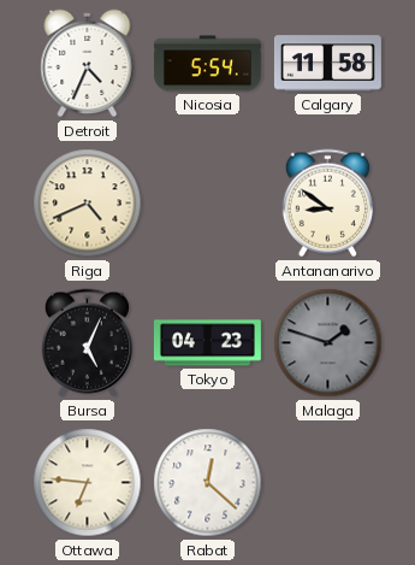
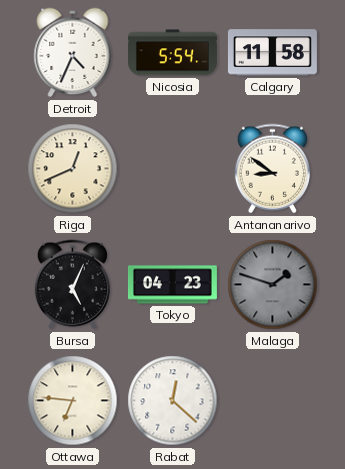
Riga: 4:41 -> 12:41
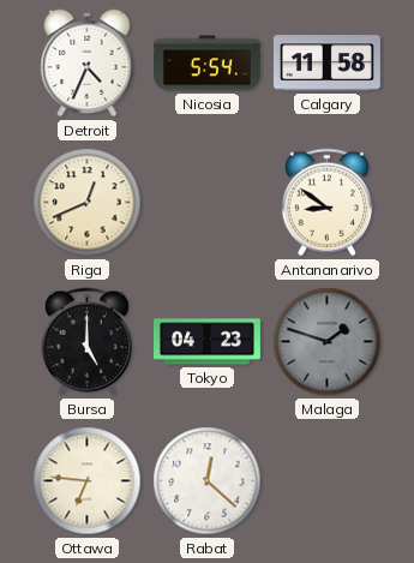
Bursa: 5:04 -> 5:00
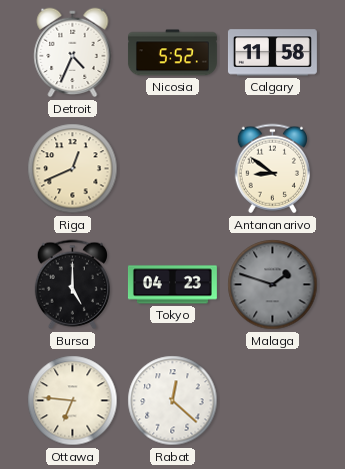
Nicosia: 5:54 -> 5:52
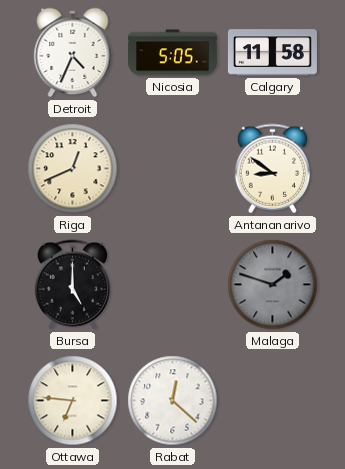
Nicosia: 5:52 -> 5:05
Tokyo: 04:23 -> none
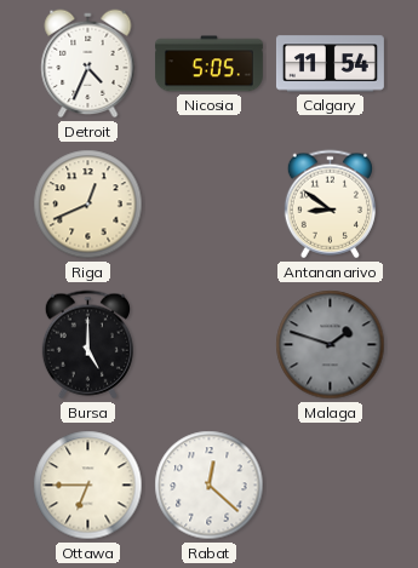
Calgary: 11:58 -> 11:54
Ottawa: 6:46 -> 6:45
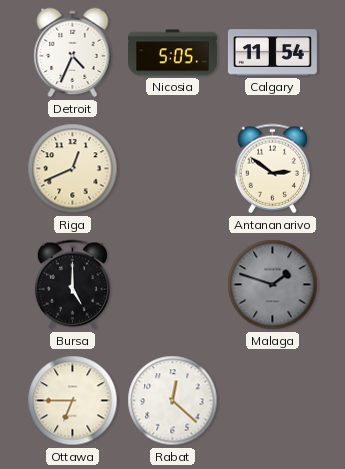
Antananarivo: 8:51 -> 2:51
